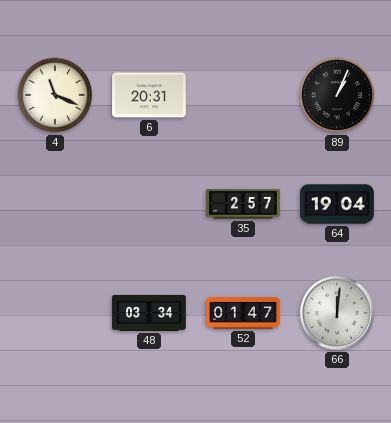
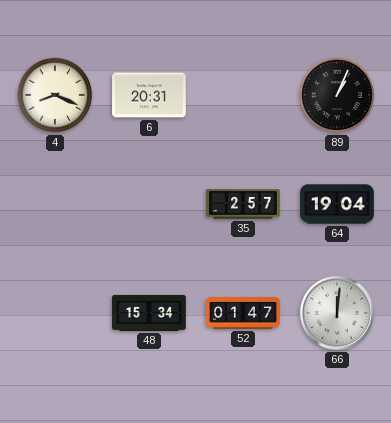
4: 11:19 -> 8:19
48: 03:34 -> 15:34
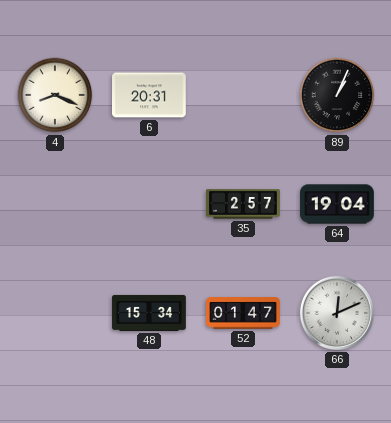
66: 12:01 -> 12:11
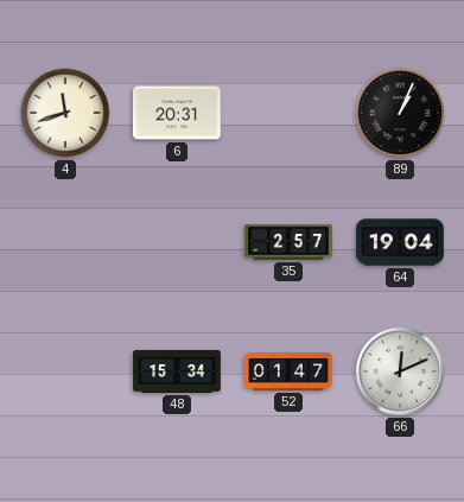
4: 8:19 -> 11:42
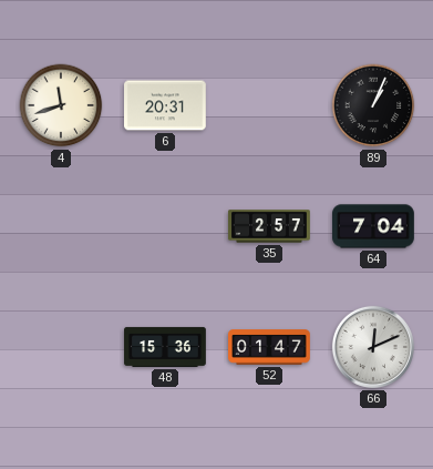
64: 19:04 -> 7:04
48: 15:34 -> 15:36
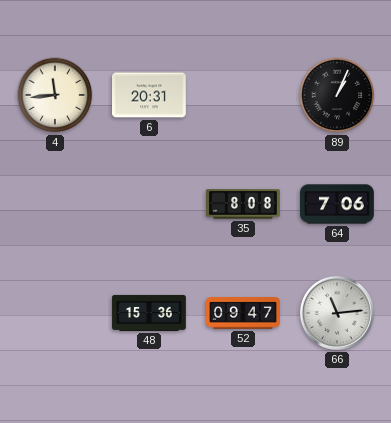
4: 11:42 -> 11:44
35: 2:57 -> 8:08
64: 7:04 -> 7:06
52: 01:47 -> 09:47
66: 12:11 -> 11:14
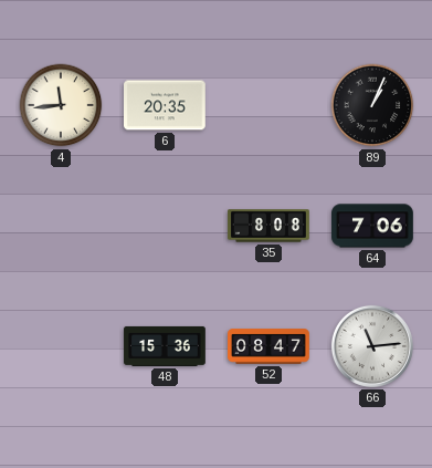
6: 20:31 -> 20:35
52: 09:47 -> 08:47
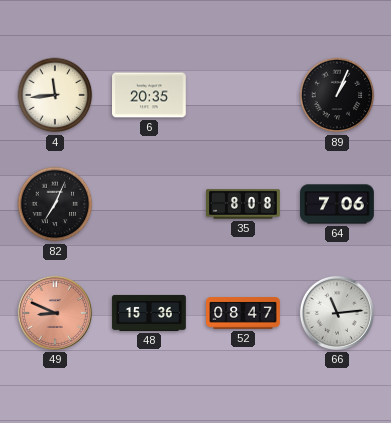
82: none -> 7:04
49: none -> 8:49
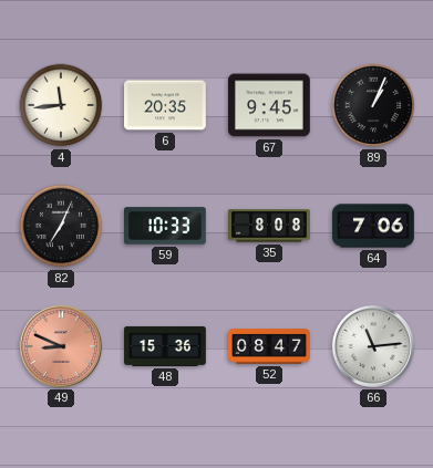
67: none -> 9:45
59: none -> 10:33
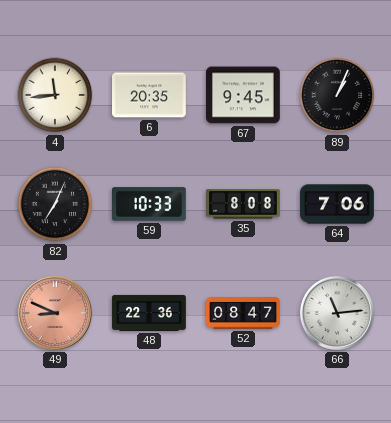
48: 15:36 -> 22:36
